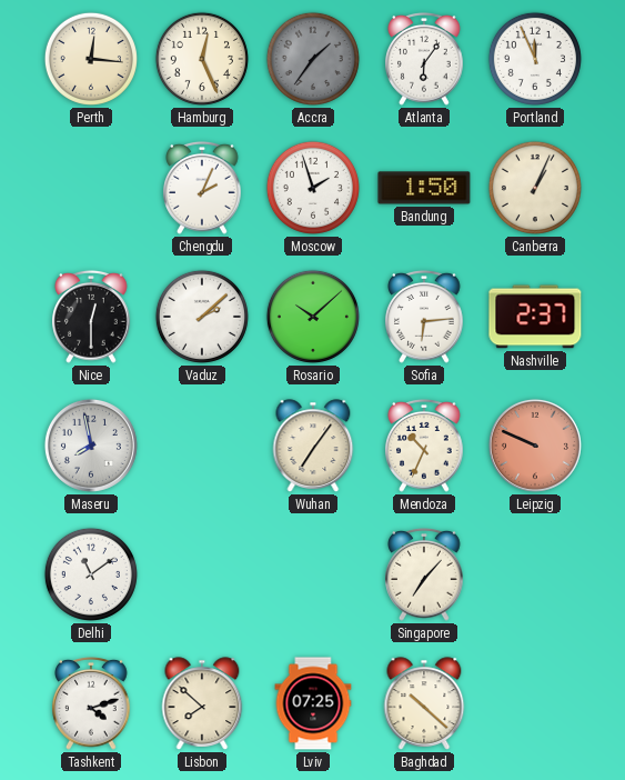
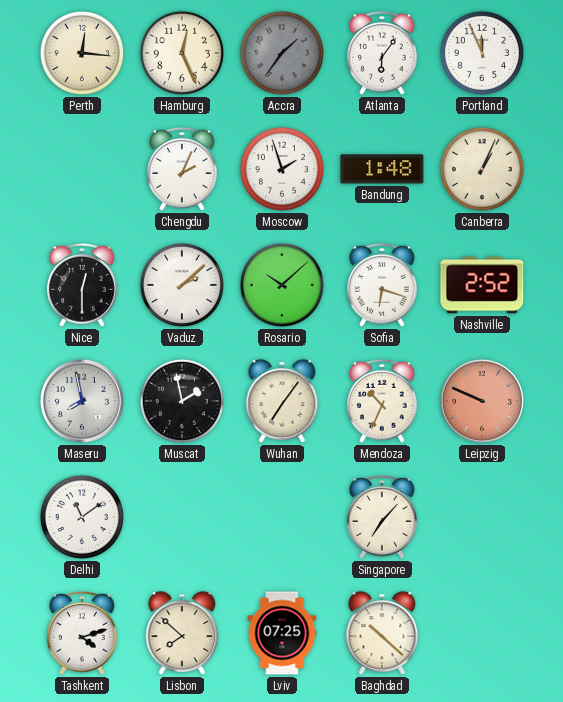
Bandung: 1:50 -> 1:48
Sofia: 6:14 -> 6:18
Nashville: 2:37 -> 2:52
Muscat: none -> 1:58
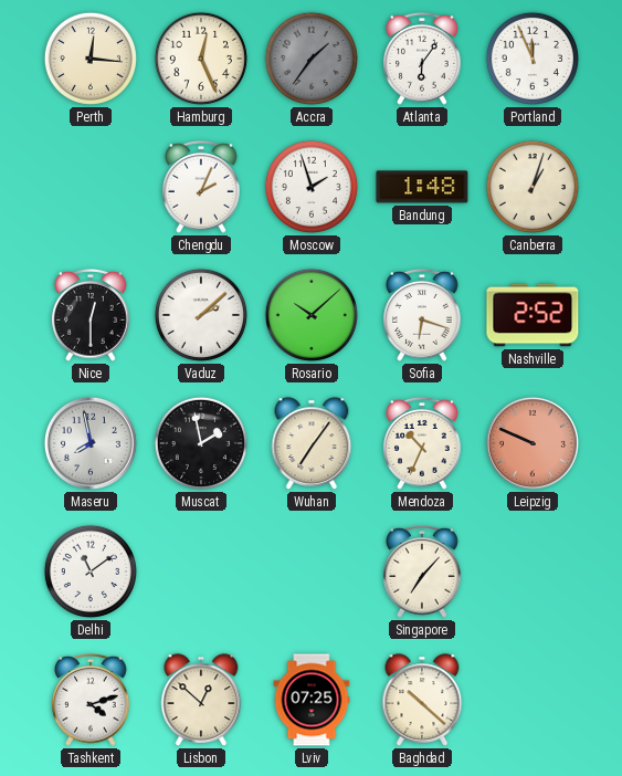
Canberra: 1:04 -> 1:03
Lisbon: 7:52 -> 12:52
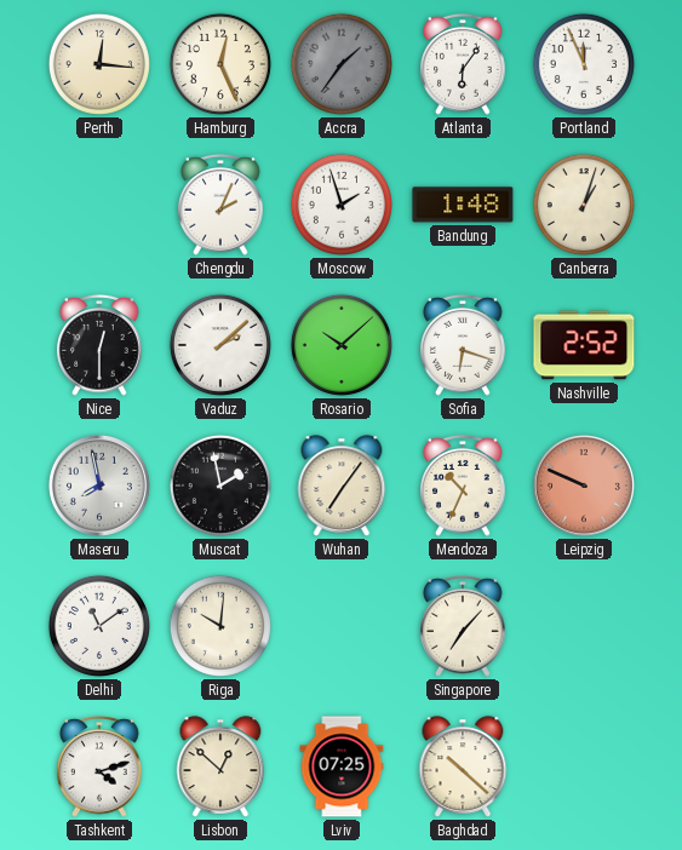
Riga: none -> 10:01
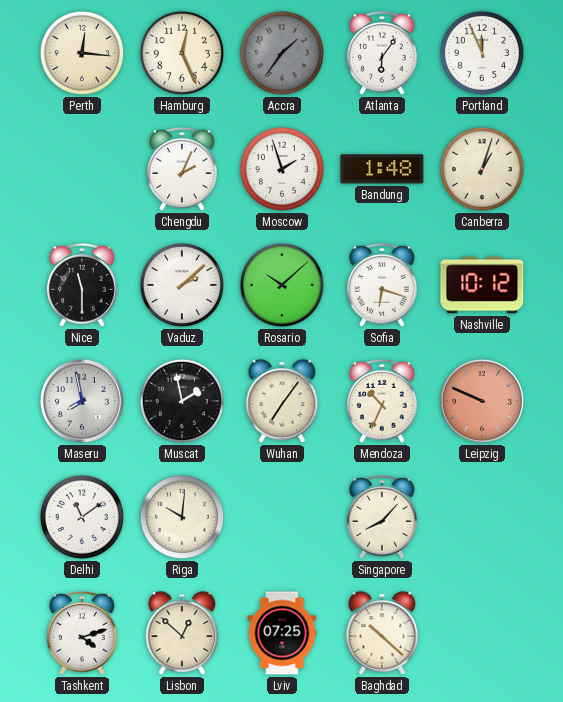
Nice: 12:30 -> 11:30
Nashville: 2:52 -> 10:12
Singapore: 7:07 -> 8:07
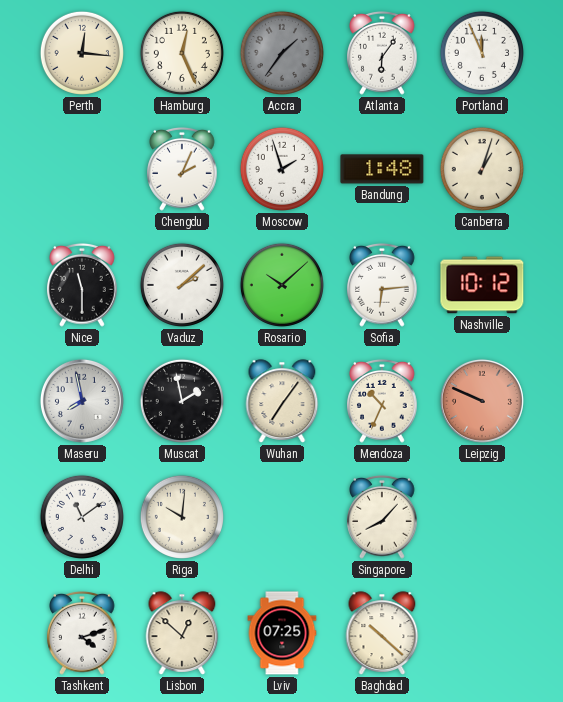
Sofia: 6:18 -> 6:14
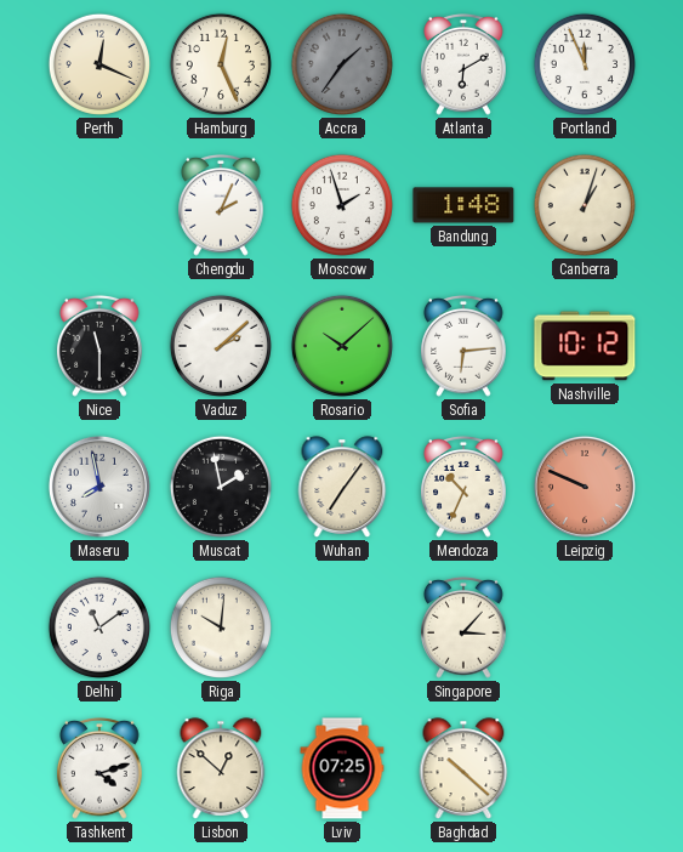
Perth: 12:16 -> 12:19
Atlanta: 6:06 -> 6:10
Singapore: 8:07 -> 3:07
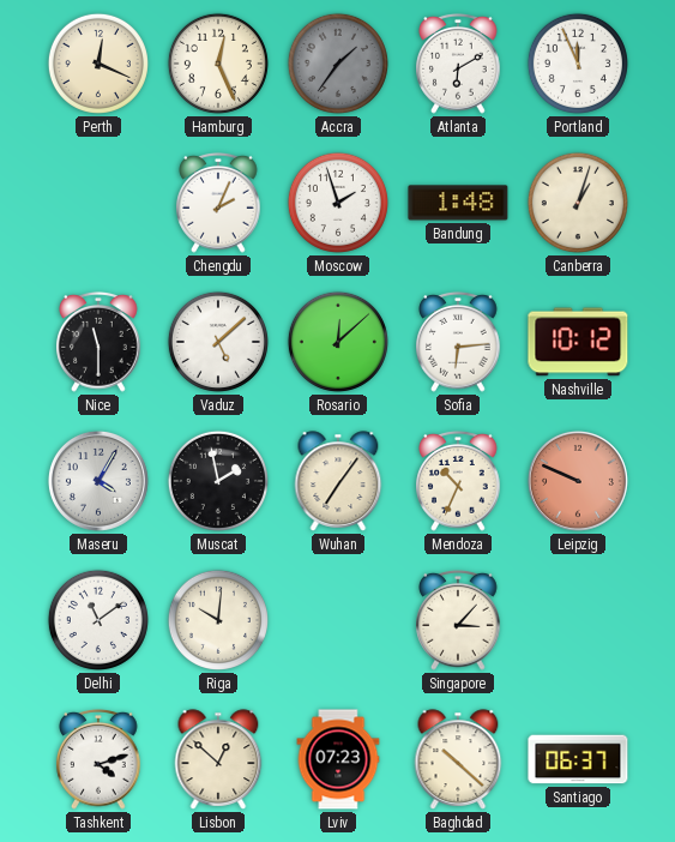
Vaduz: 2:08 -> 5:08
Rosario: 10:08 -> 12:08
Maseru: 7:58 -> 4:05
Lviv: 07:25 -> 07:23
Santiago: none -> 06:37
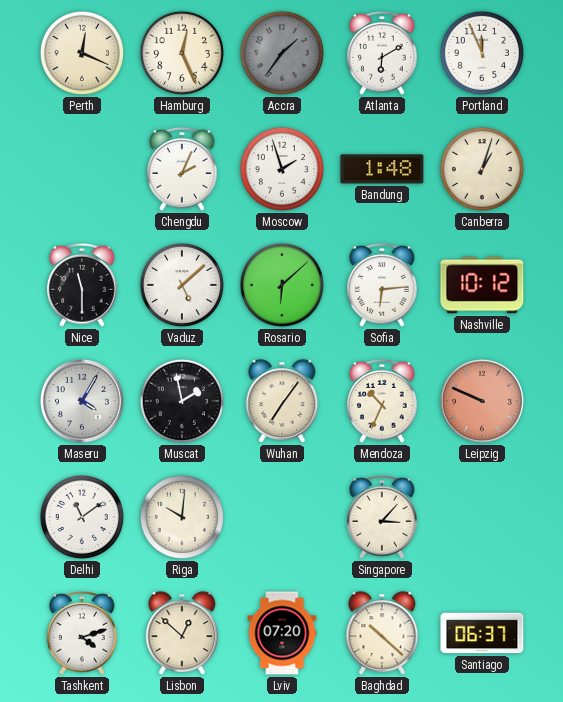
Rosario: 12:08 -> 6:08
Lviv: 07:23 -> 07:20
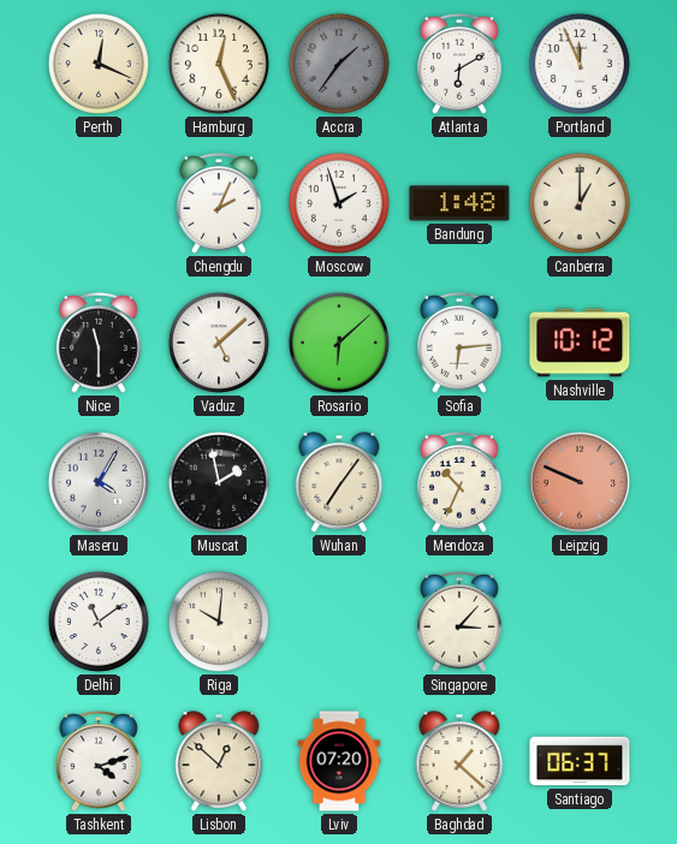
Canberra: 1:03 -> 1:00
Baghdad: 10:22 -> 1:22
